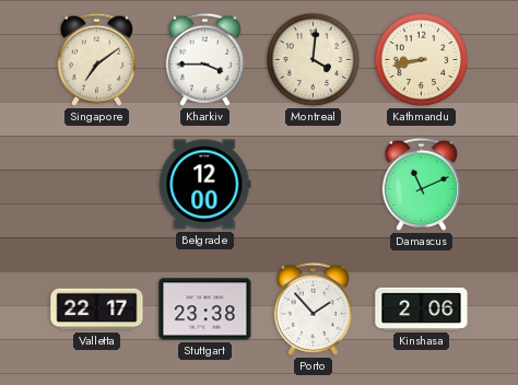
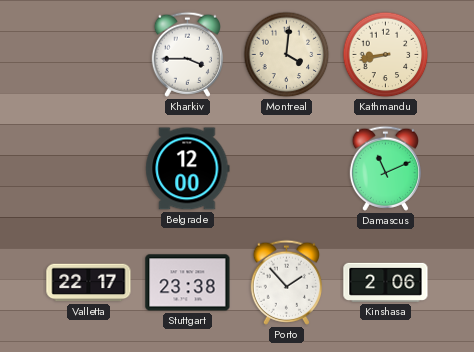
Singapore: 7:09 -> none
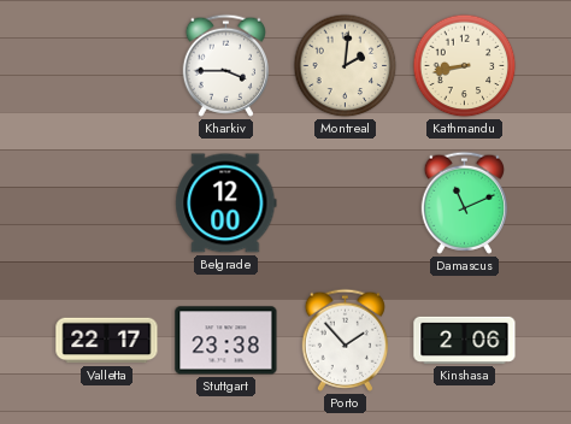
Montreal: 4:01 -> 2:01
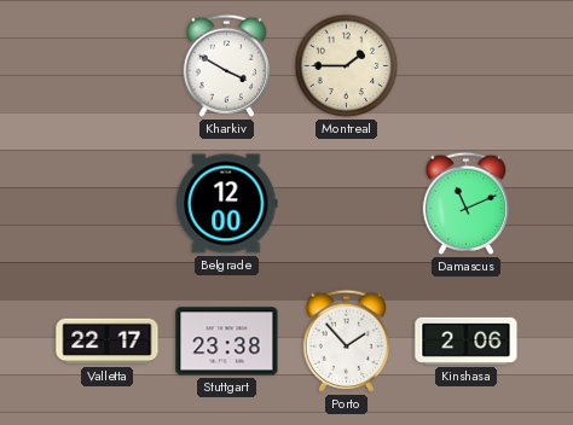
Kharkiv: 3:45 -> 3:50
Montreal: 2:01 -> 1:45
Kathmandu: 8:43 -> none
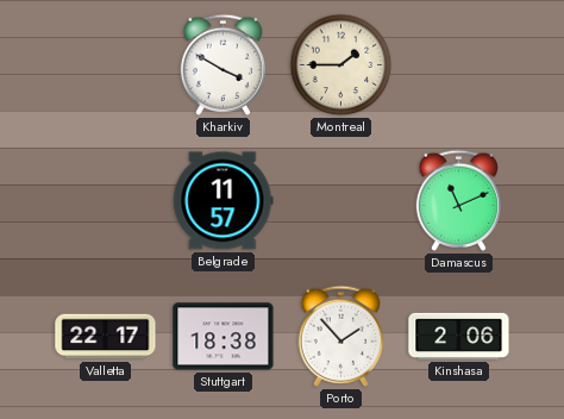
Belgrade: 12:00 -> 11:57
Stuttgart: 23:38 -> 18:38
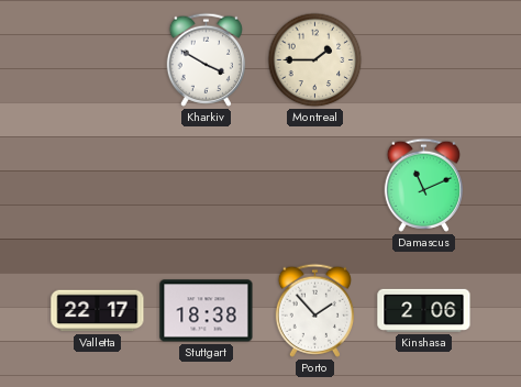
Belgrade: 11:57 -> none
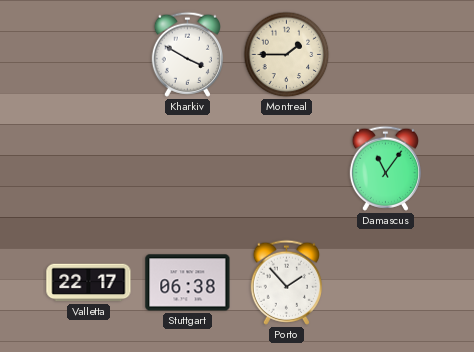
Damascus: 11:11 -> 11:06
Stuttgart: 18:38 -> 06:38
Kinshasa: 2:06 -> none
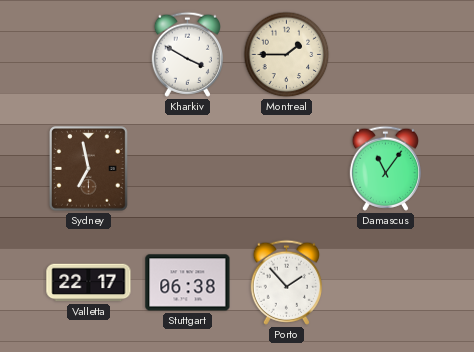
Sydney: none -> 6:58
